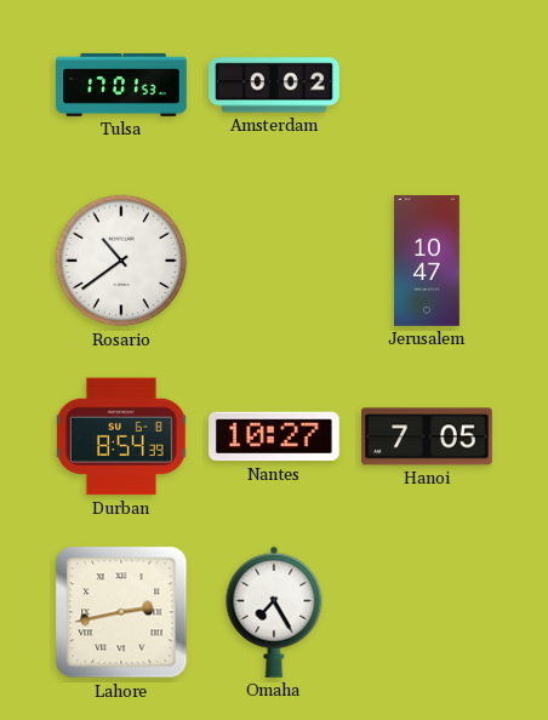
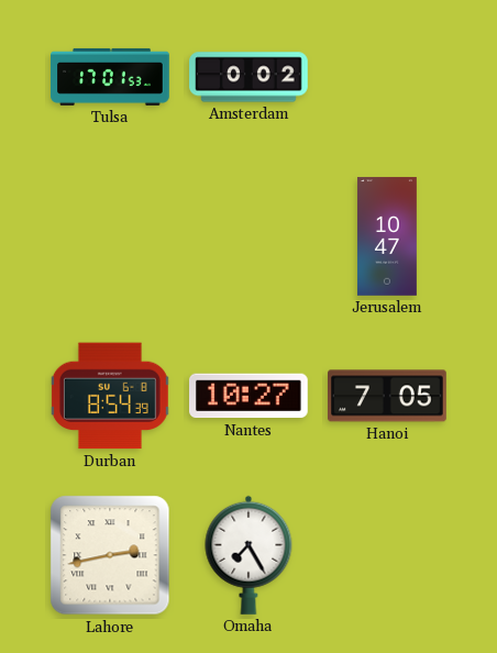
Rosario: 10:39 -> none
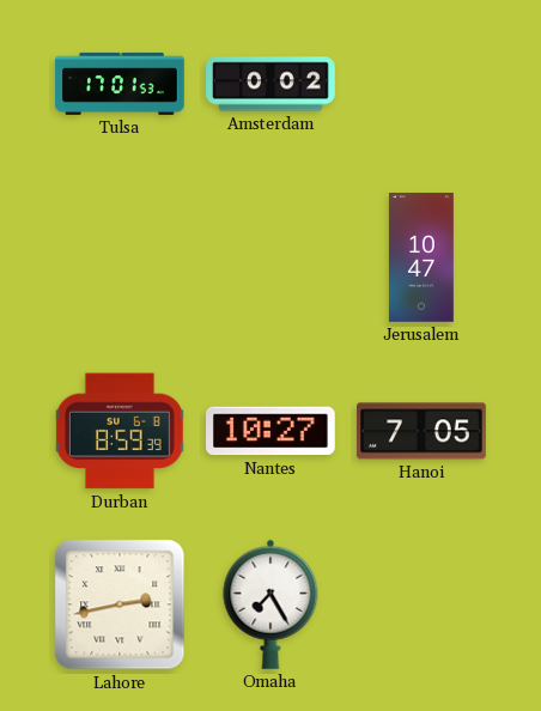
Durban: 8:54 -> 8:59
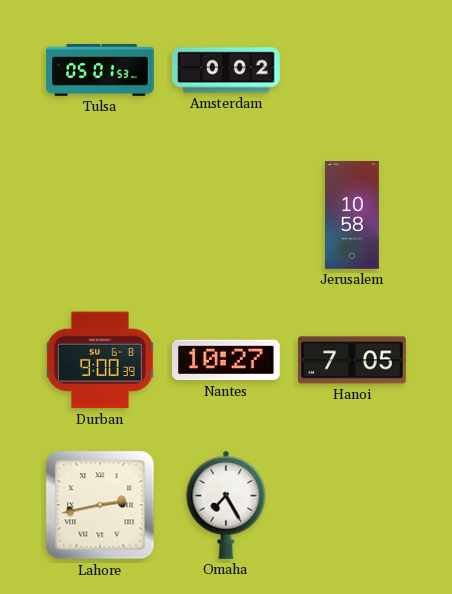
Tulsa: 17:01 -> 05:01
Jerusalem: 10:47 -> 10:58
Durban: 8:59 -> 9:00
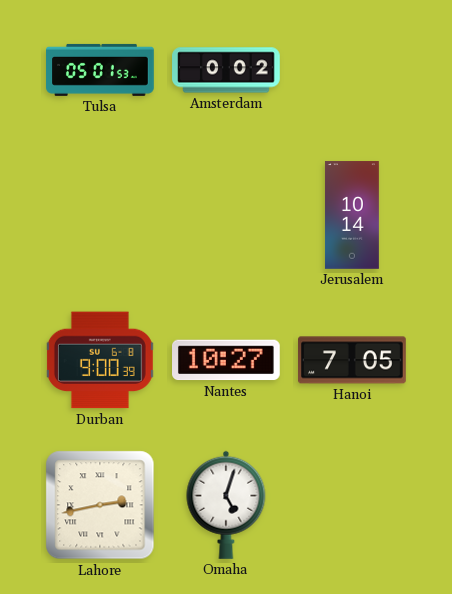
Jerusalem: 10:58 -> 10:14
Omaha: 7:25 -> 5:03
